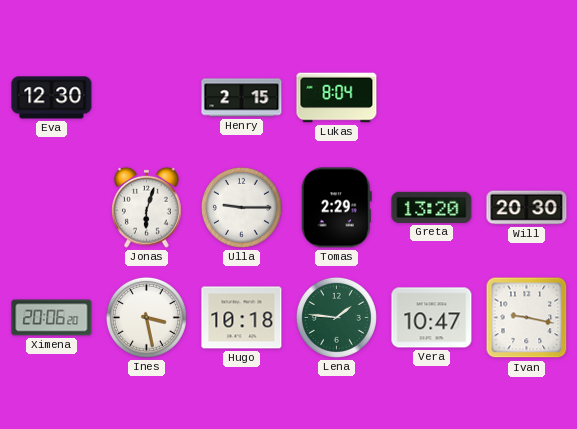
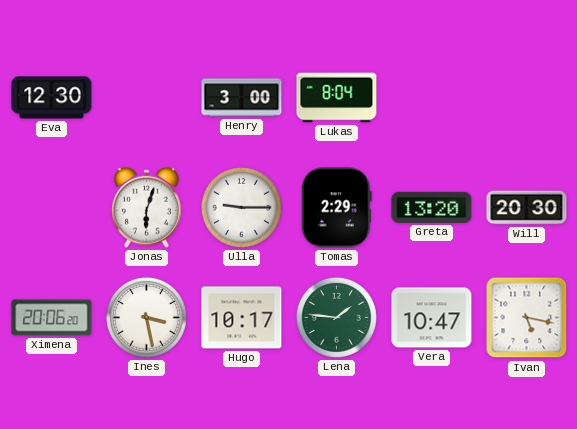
Henry: 2:15 -> 3:00
Hugo: 10:18 -> 10:17
Ivan: 9:17 -> 5:17
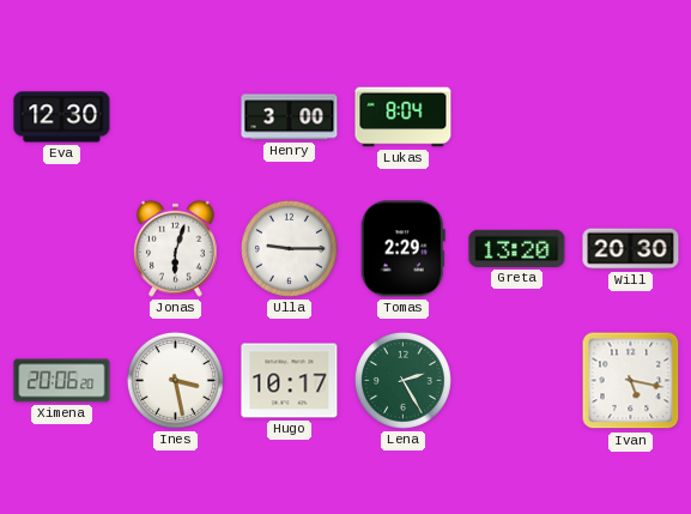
Lena: 1:46 -> 2:25
Vera: 10:47 -> none
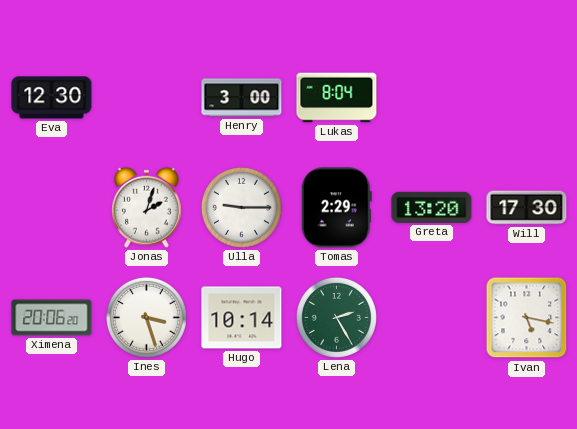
Jonas: 6:03 -> 2:03
Will: 20:30 -> 17:30
Ines: 3:28 -> 3:27
Hugo: 10:17 -> 10:14
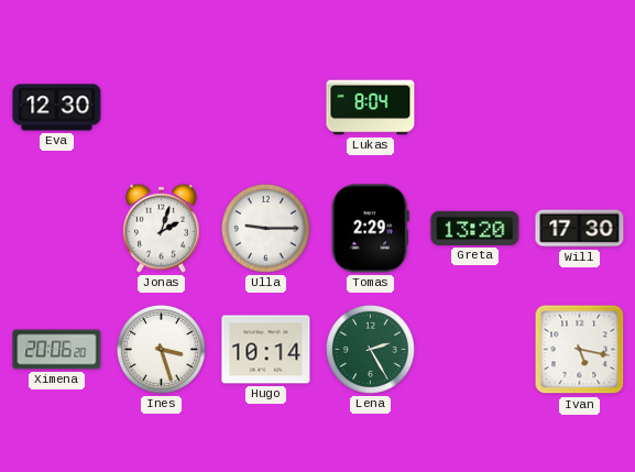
Henry: 3:00 -> none
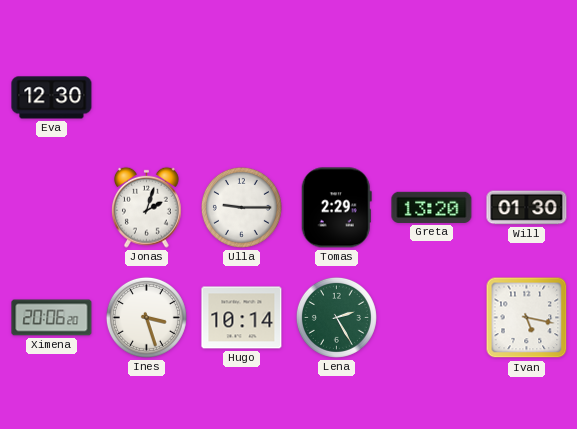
Lukas: 8:04 -> none
Will: 17:30 -> 01:30
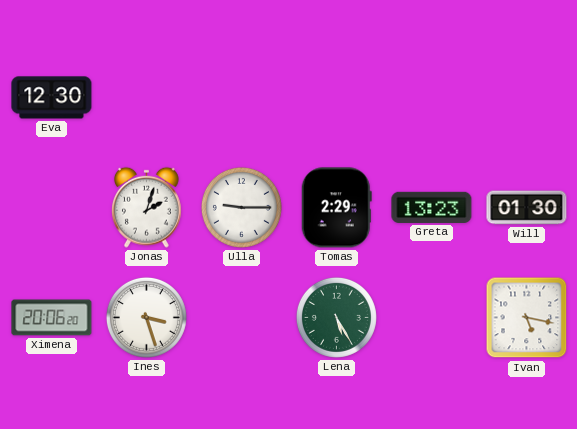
Greta: 13:20 -> 13:23
Hugo: 10:14 -> none
Lena: 2:25 -> 5:25
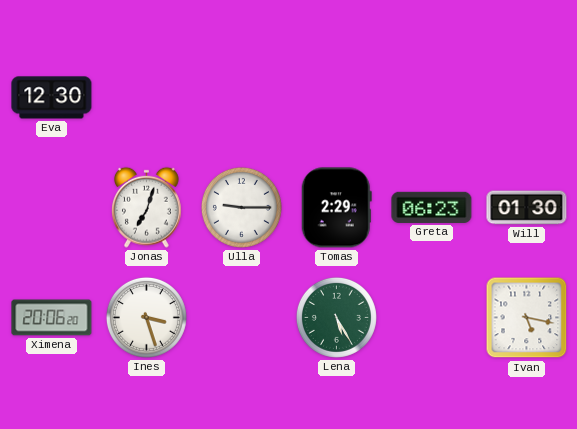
Jonas: 2:03 -> 7:03
Greta: 13:23 -> 06:23
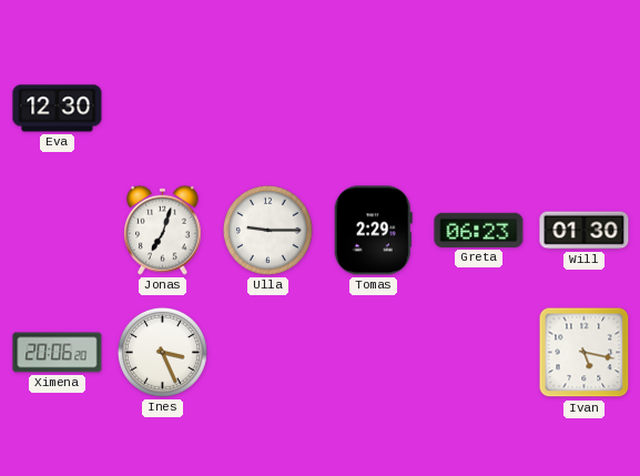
Ines: 3:27 -> 3:26
Lena: 5:25 -> none
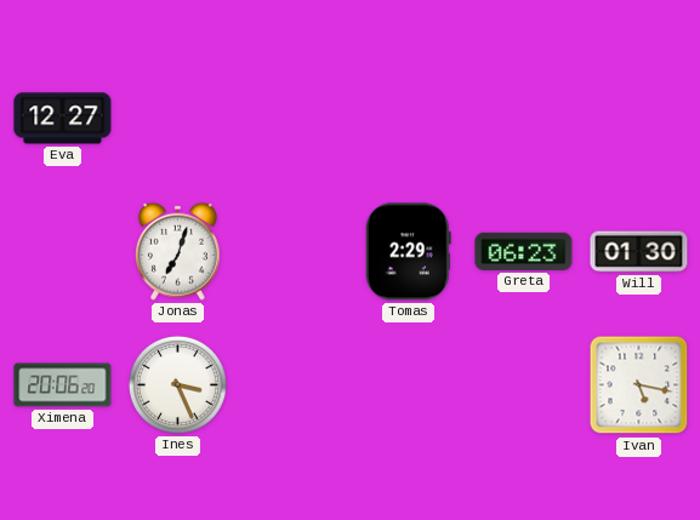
Eva: 12:30 -> 12:27
Ulla: 9:15 -> none
